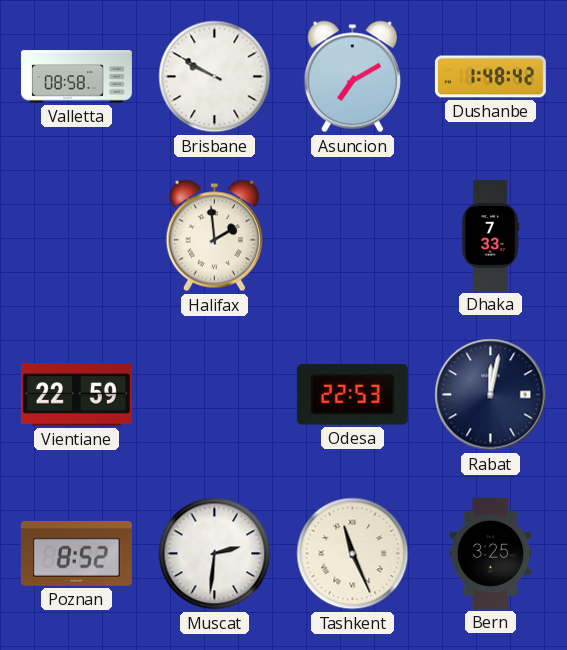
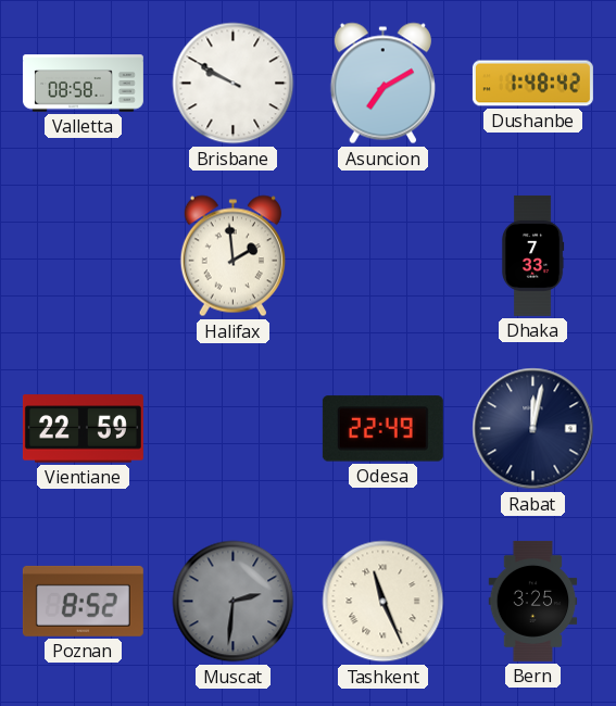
Odesa: 22:53 -> 22:49
Muscat dial: white -> grey
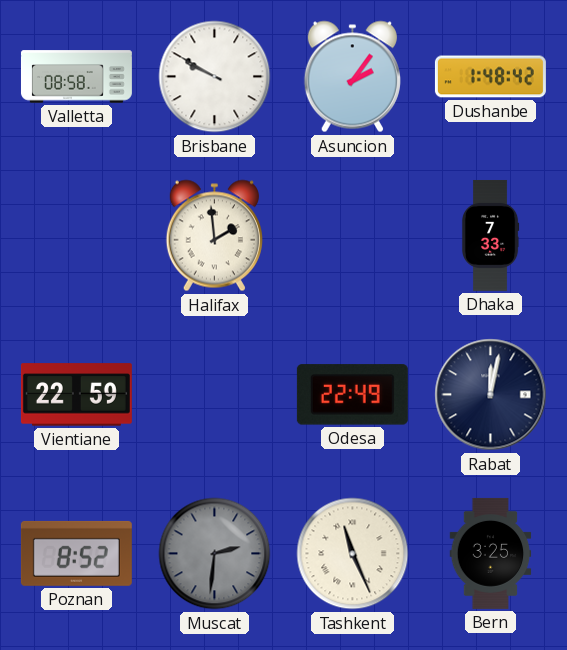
Asuncion: 7:10 -> 2:06
